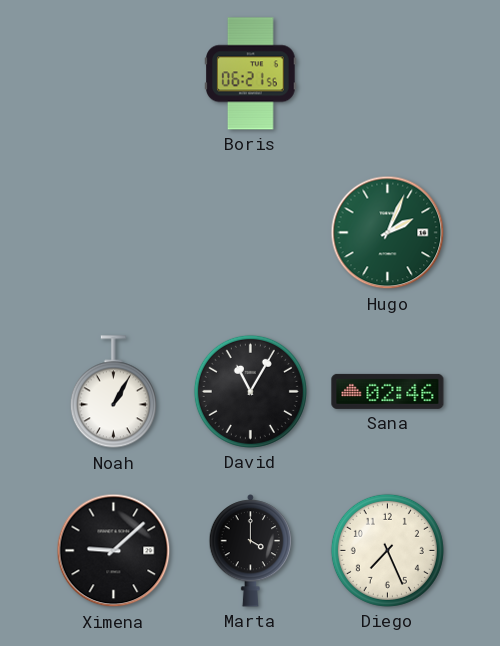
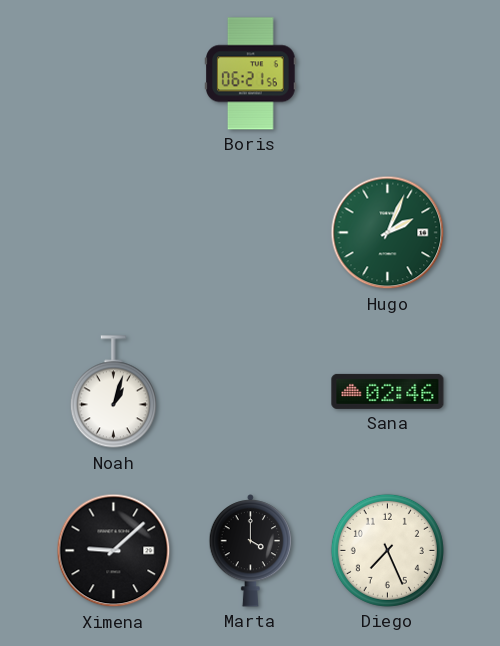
Noah: 1:05 -> 1:03
David: 11:05 -> none
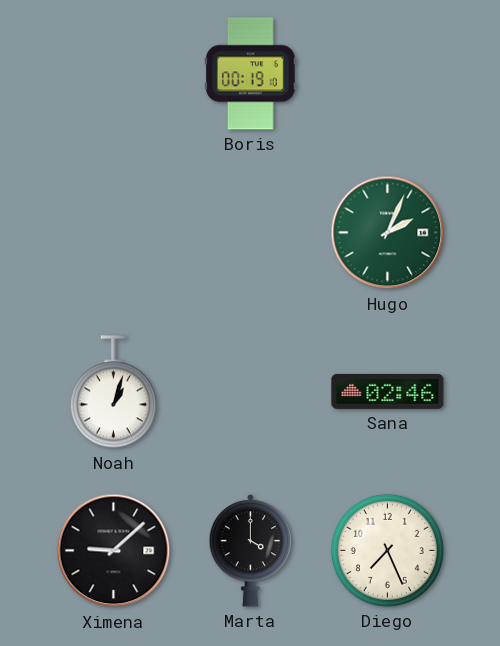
Boris: 06:21 -> 00:19
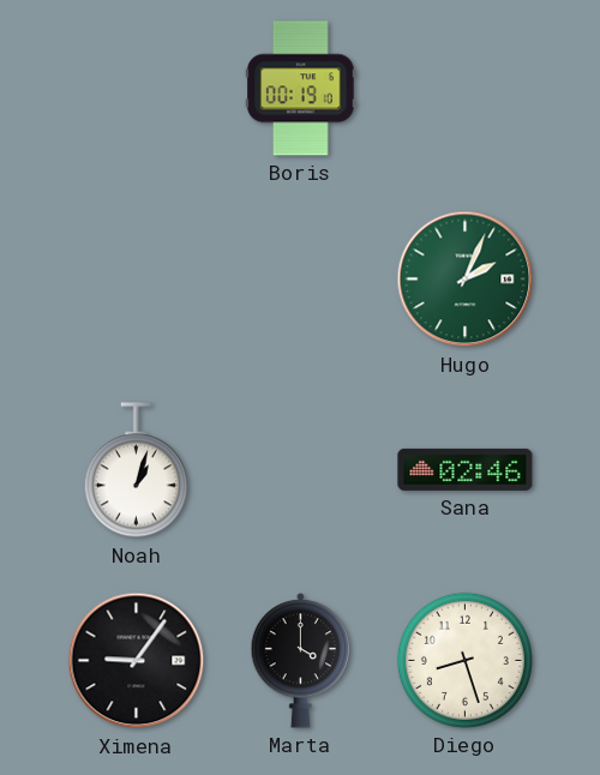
Ximena: 9:08 -> 9:06
Diego: 7:26 -> 8:27
